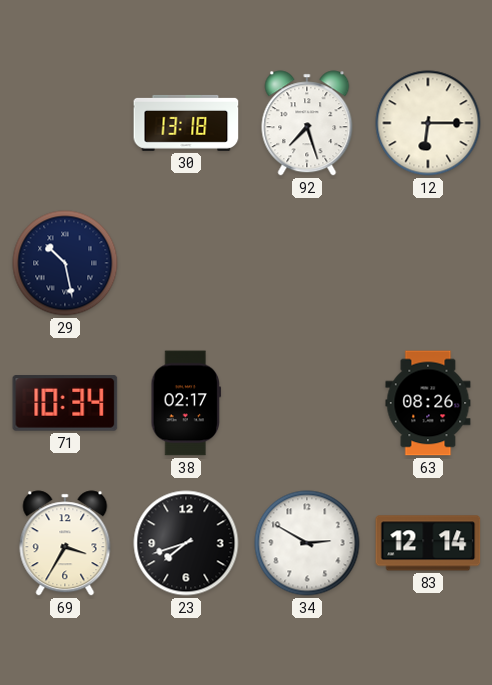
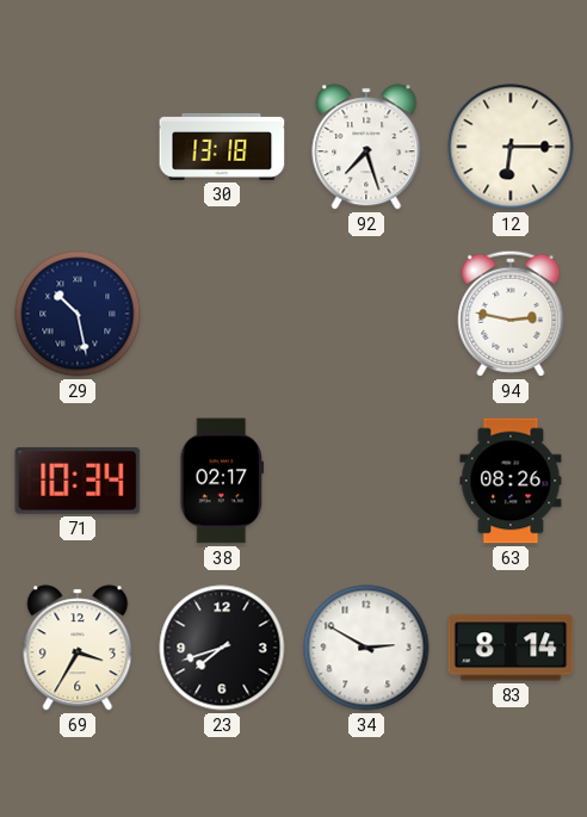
94: none -> 2:47
83: 12:14 -> 8:14
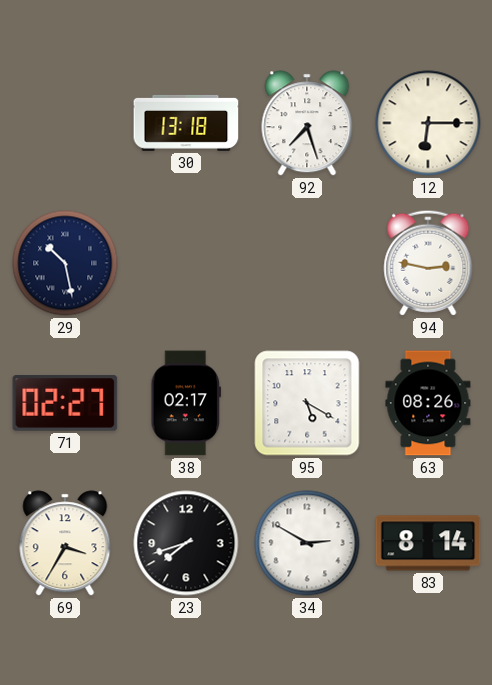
71: 10:34 -> 02:27
95: none -> 5:20
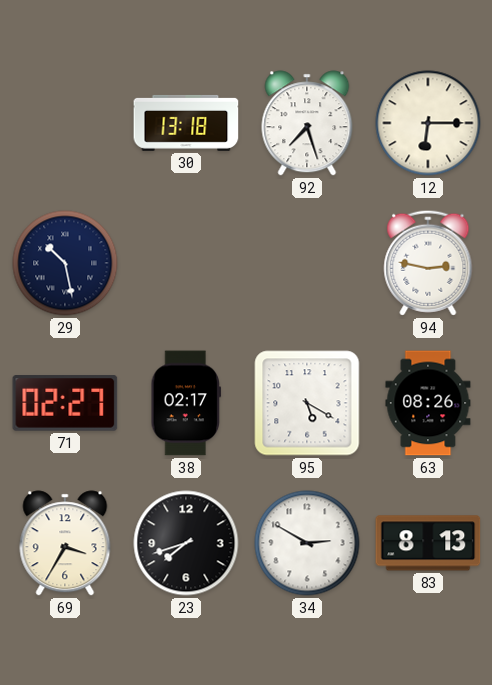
83: 8:14 -> 8:13
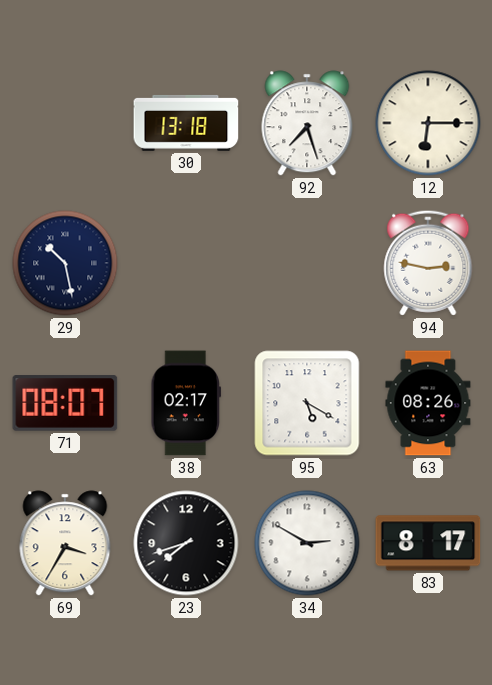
71: 02:27 -> 08:07
83: 8:13 -> 8:17
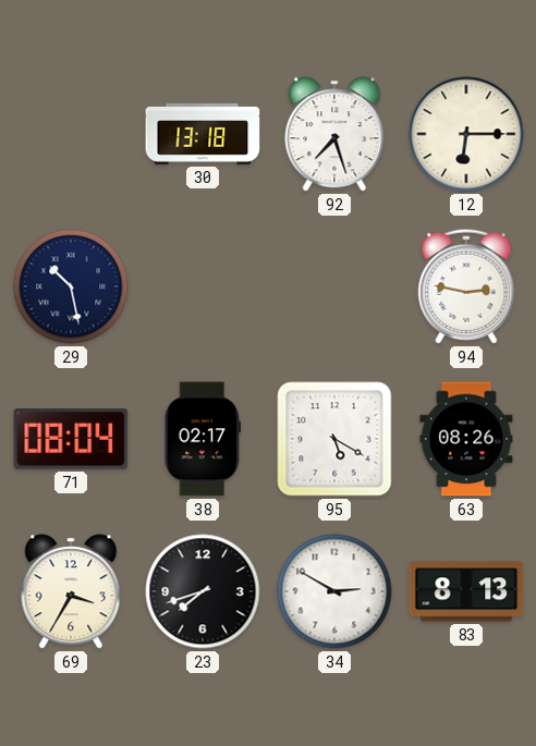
71: 08:07 -> 08:04
83: 8:17 -> 8:13
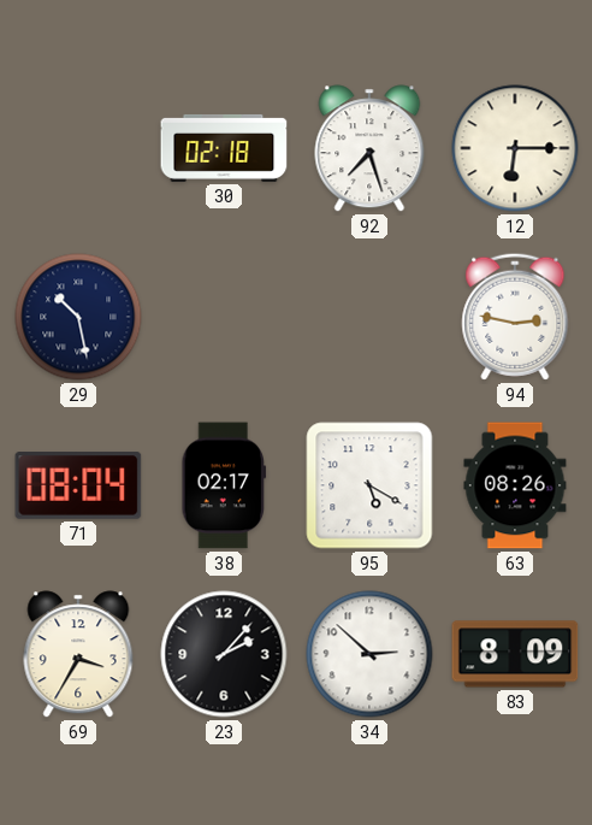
30: 13:18 -> 02:18
23: 7:42 -> 2:07
34: 2:50 -> 2:52
83: 8:13 -> 8:09
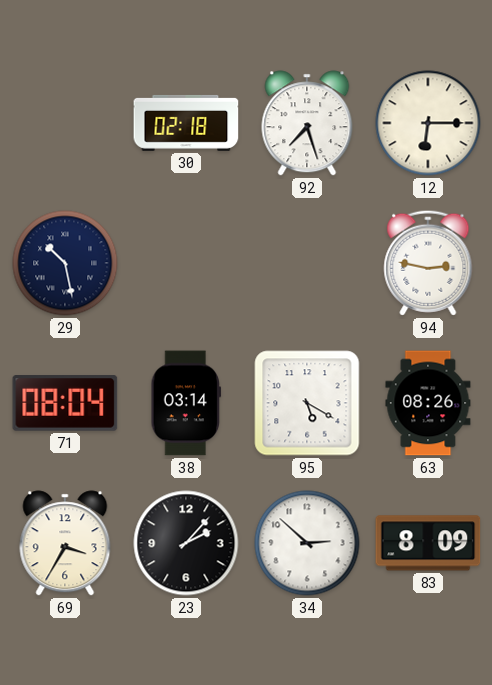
38: 02:17 -> 03:14
